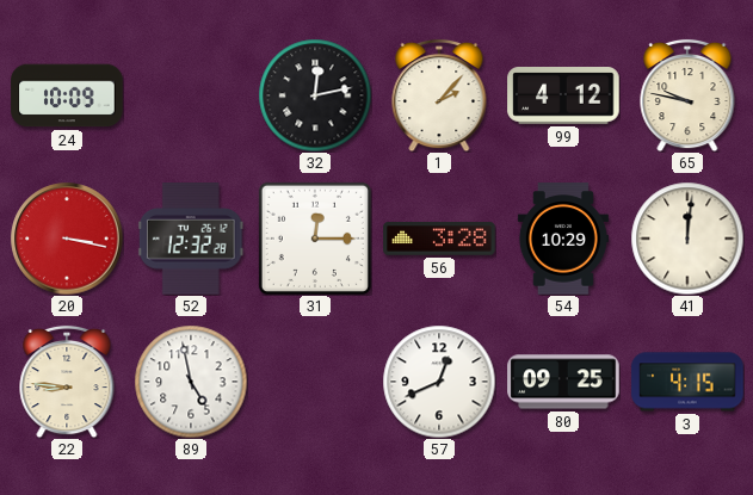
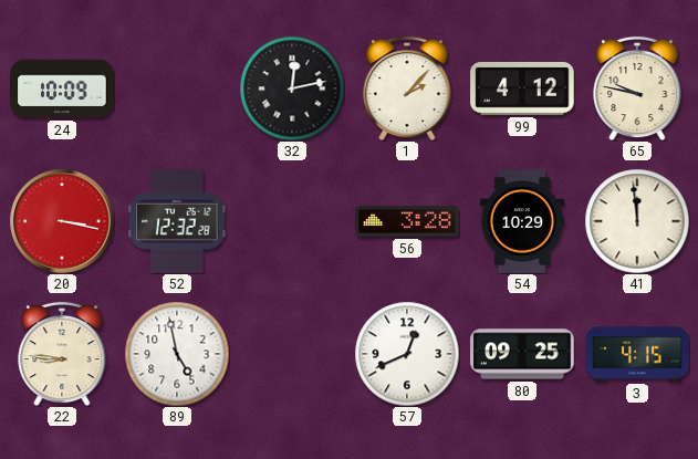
31: 12:15 -> none
41: 12:01 -> 11:59
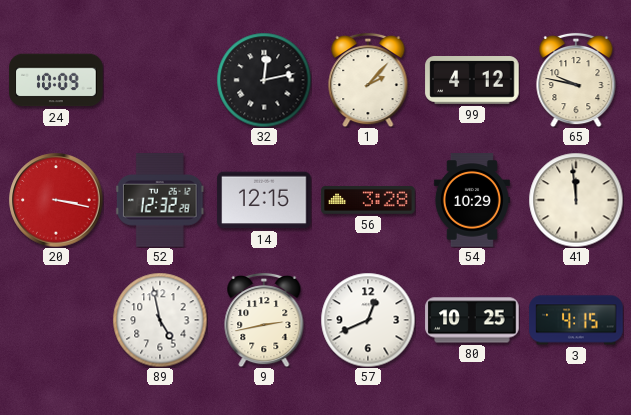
14: none -> 12:15
22: 8:46 -> none
9: none -> 2:43
80: 09:25 -> 10:25
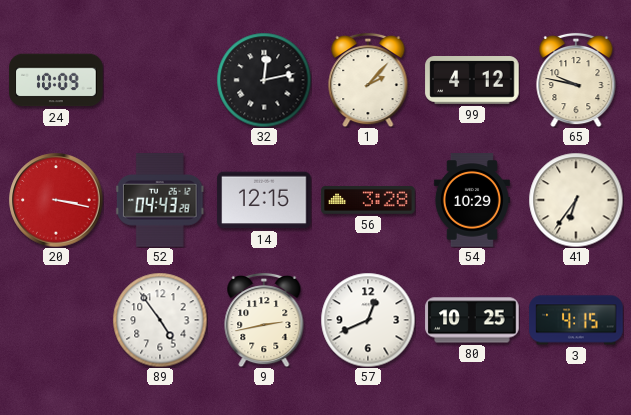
52: 12:32 -> 04:43
41: 11:59 -> 6:36
89: 4:58 -> 4:54
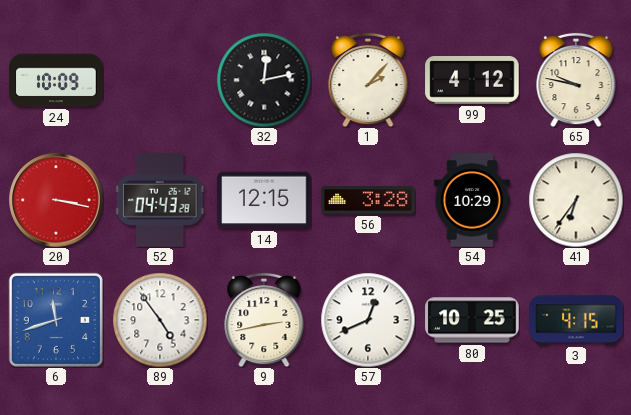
6: none -> 11:42
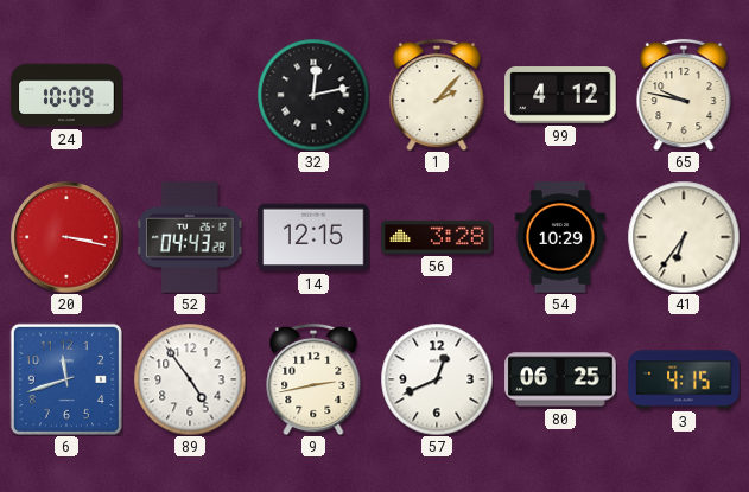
80: 10:25 -> 06:25
